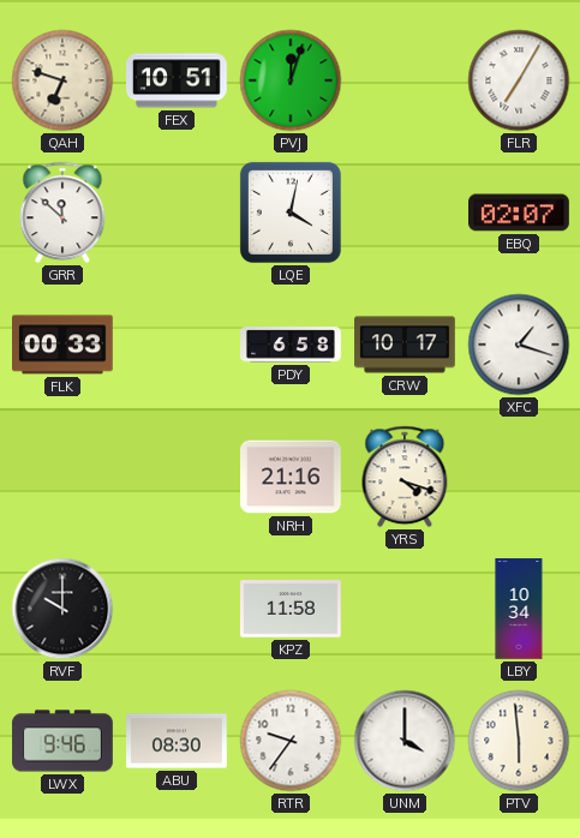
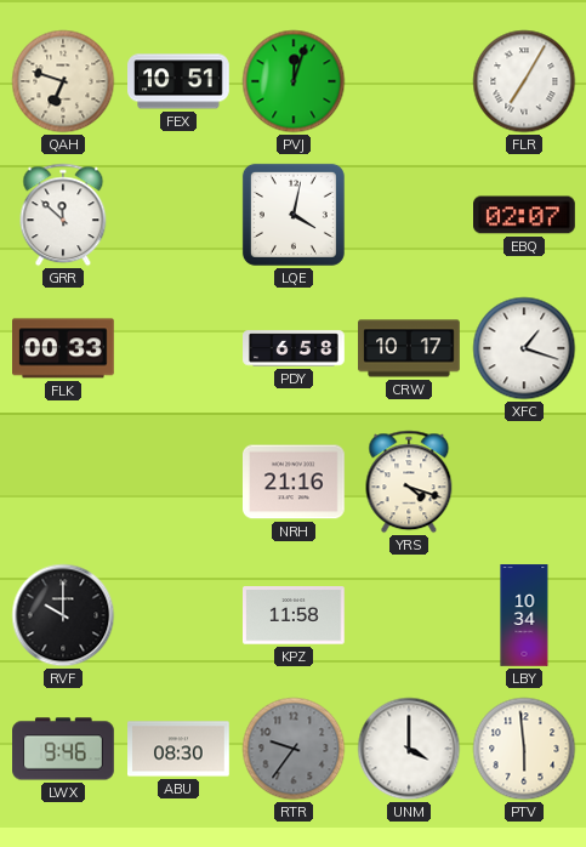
RTR dial: white -> grey
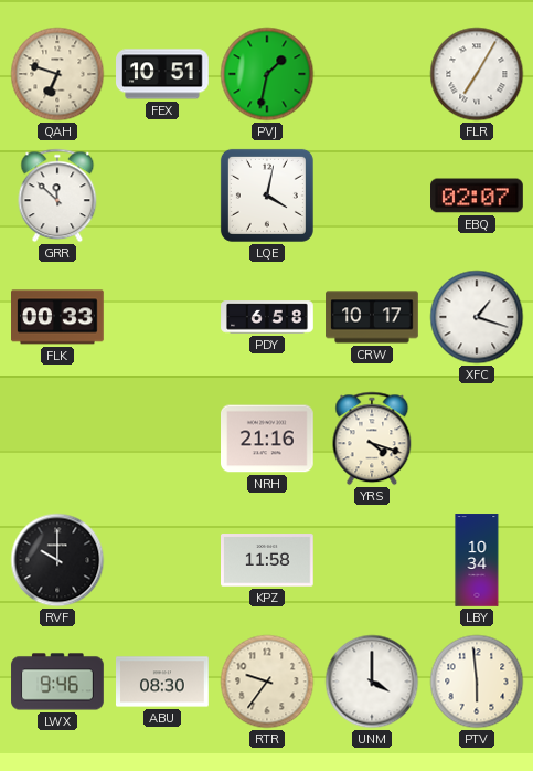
PVJ: 12:03 -> 1:32
RTR dial: grey -> cream
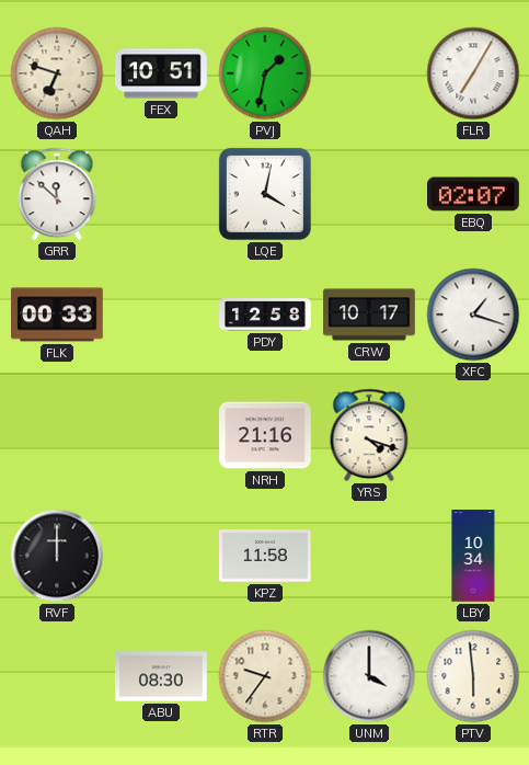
PDY: 6:58 -> 12:58
RVF: 10:00 -> 12:00
LWX: 9:46 -> none
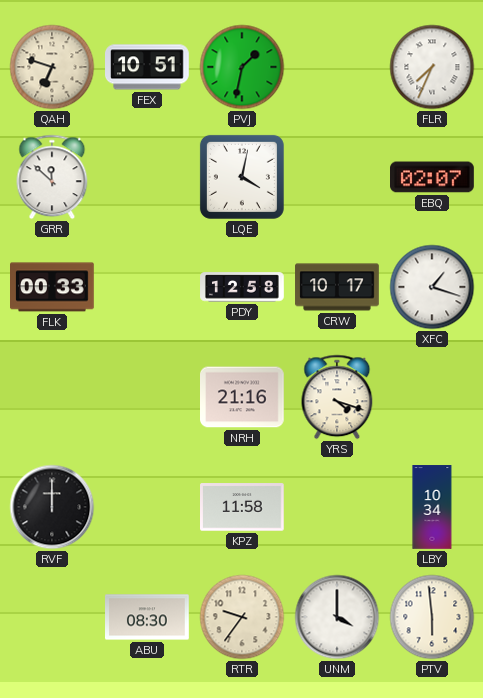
FLR: 7:05 -> 7:34
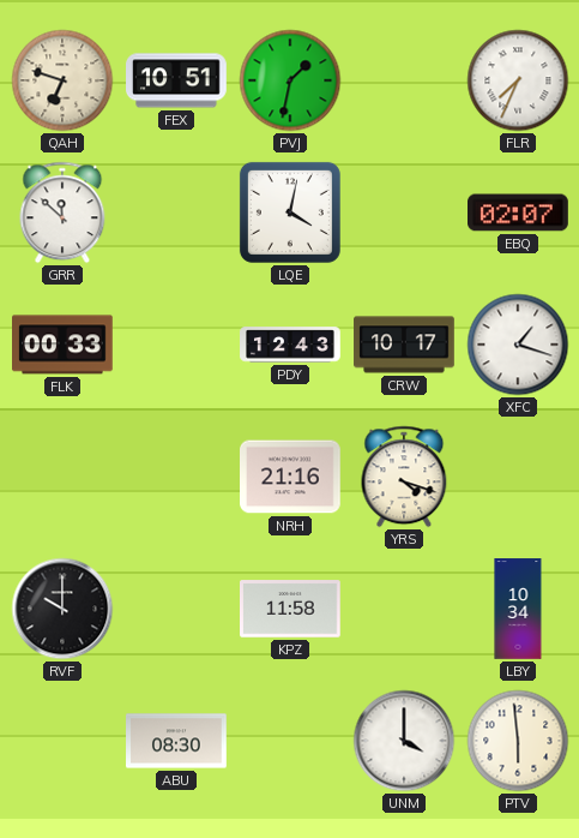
PDY: 12:58 -> 12:43
RVF: 12:00 -> 10:00
RTR: 9:36 -> none
